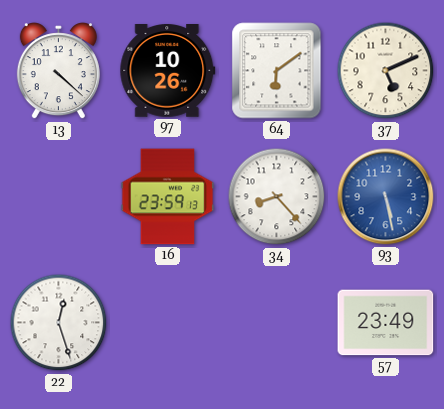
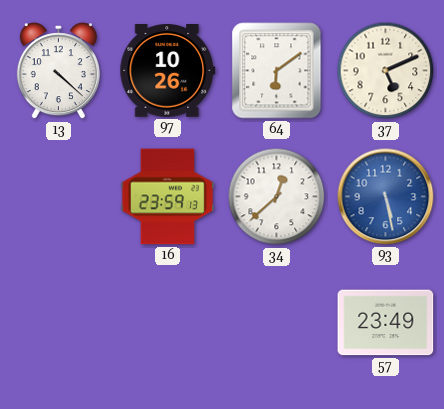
34: 8:23 -> 12:38
22: 12:27 -> none
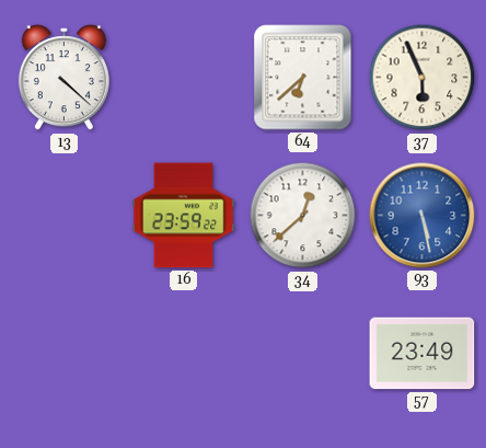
97: 10:26 -> none
64: 6:09 -> 6:38
37: 5:11 -> 5:56
16: 23:59:13 -> 23:59:22
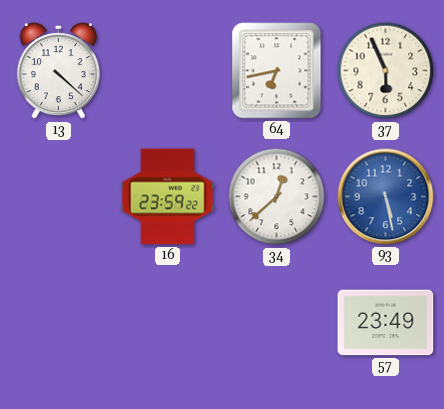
64: 6:38 -> 6:43
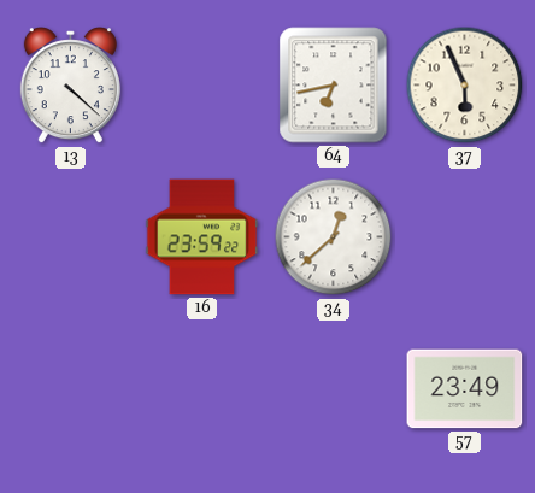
93: 5:28 -> none
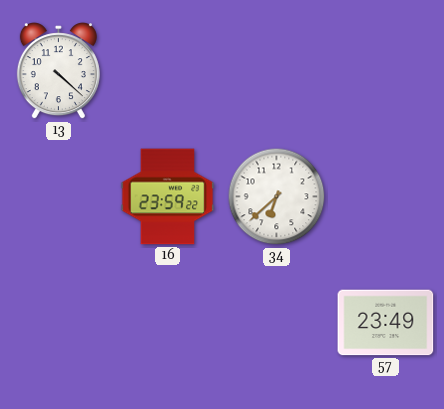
64: 6:43 -> none
37: 5:56 -> none
34: 12:38 -> 6:38
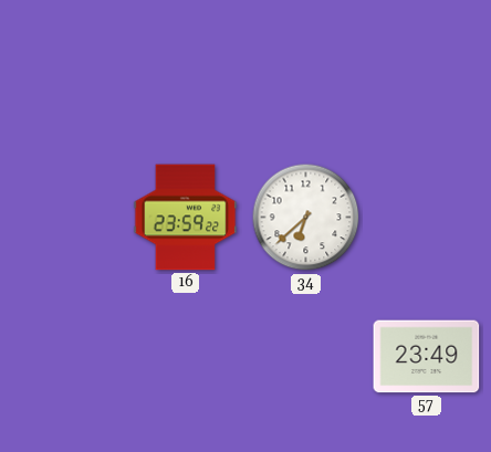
13: 4:22 -> none
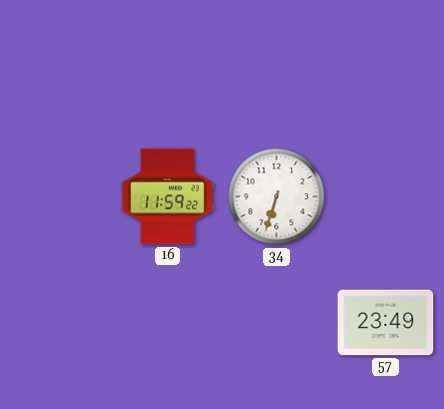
16: 23:59 -> 11:59
34: 6:38 -> 6:33
